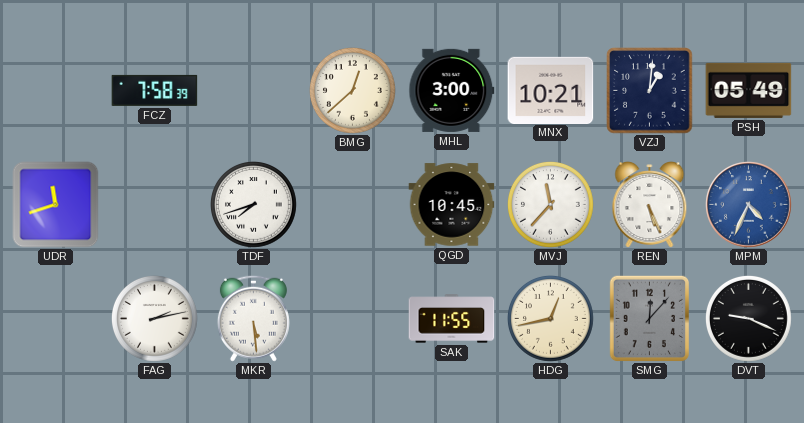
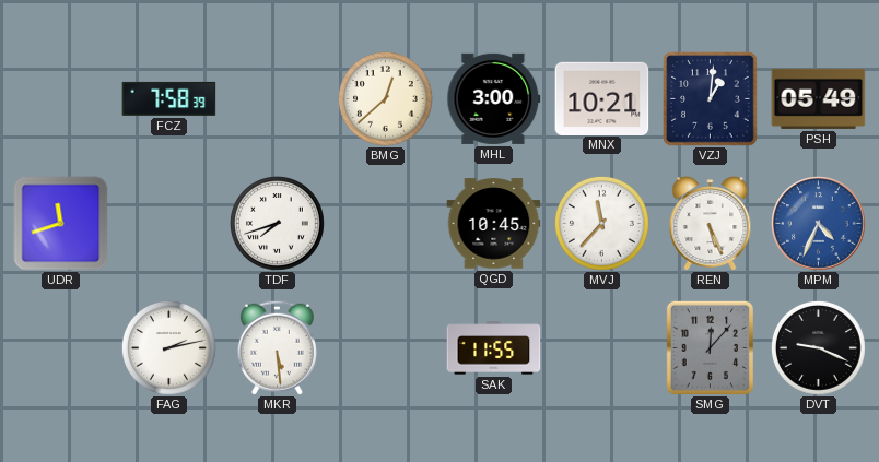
HDG: 12:43 -> none
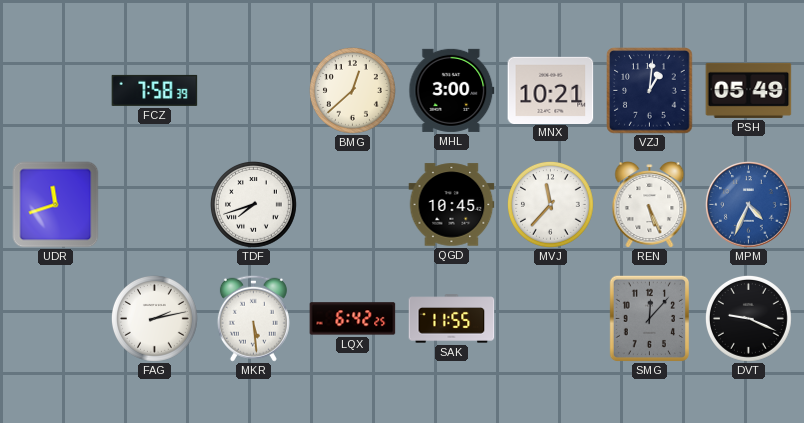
LQX: none -> 6:42
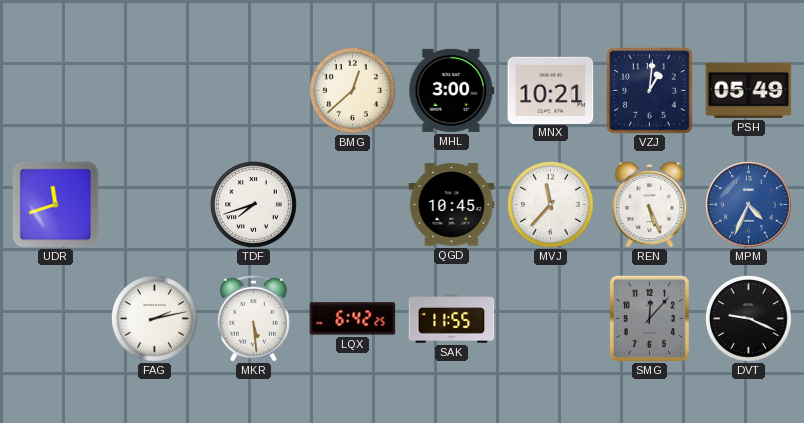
FCZ: 7:58 -> none
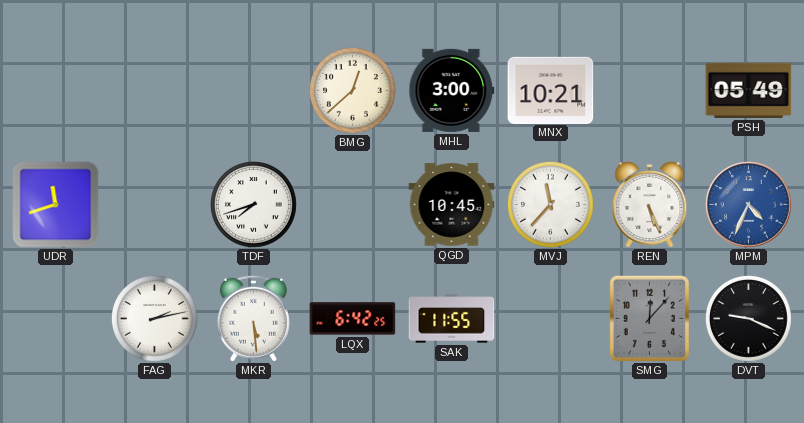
VZJ: 1:01 -> none
